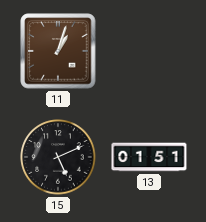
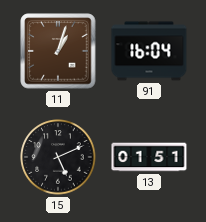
91: none -> 16:04
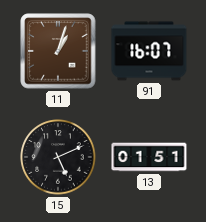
91: 16:04 -> 16:07
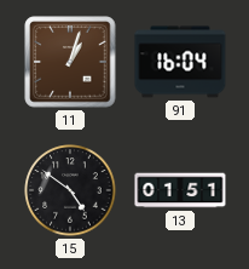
91: 16:07 -> 16:04
15: 5:11 -> 4:51
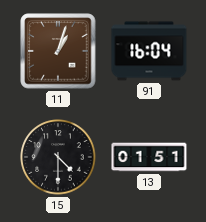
15: 4:51 -> 4:30
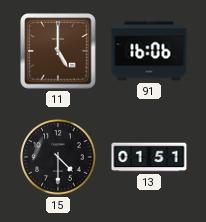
11: 1:03 -> 5:00
91: 16:04 -> 16:06
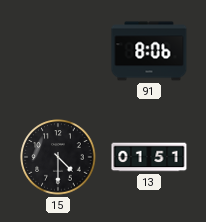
11: 5:00 -> none
91: 16:06 -> 8:06
